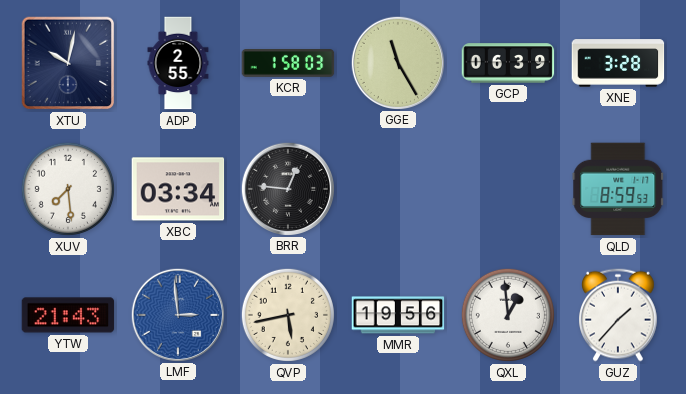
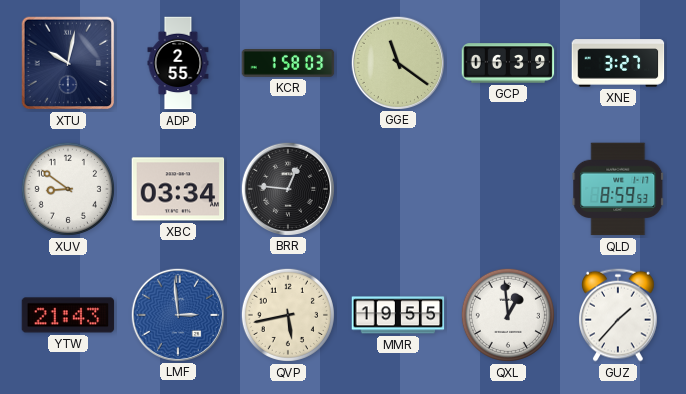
GGE: 11:25 -> 11:21
XNE: 3:28 -> 3:27
XUV: 7:29 -> 8:51
MMR: 19:56 -> 19:55
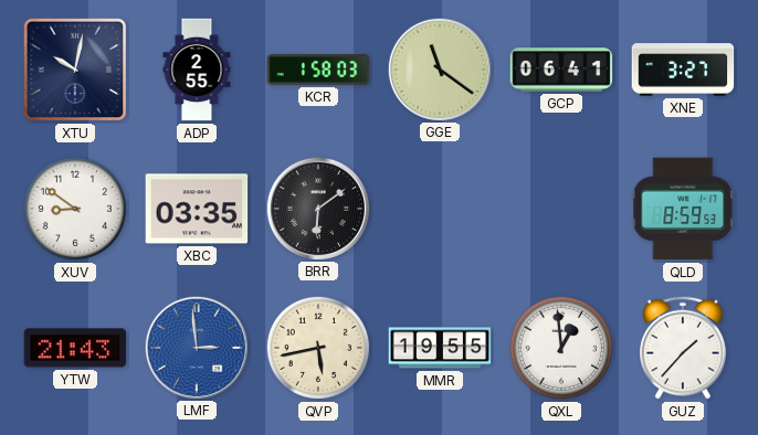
GCP: 06:39 -> 06:41
XBC: 03:34 -> 03:35
BRR: 12:46 -> 6:09
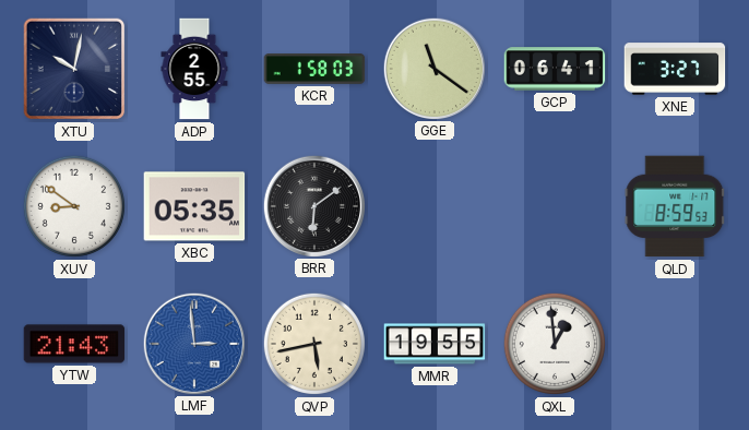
XBC: 03:35 -> 05:35
GUZ: 1:37 -> none
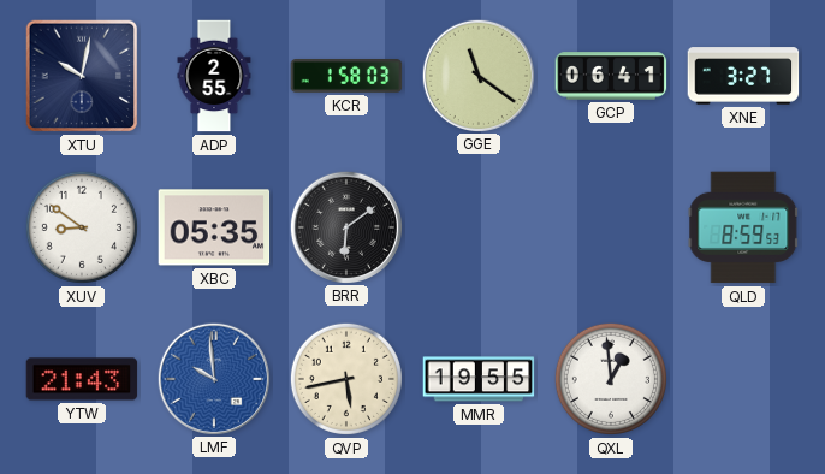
LMF: 2:59 -> 9:59
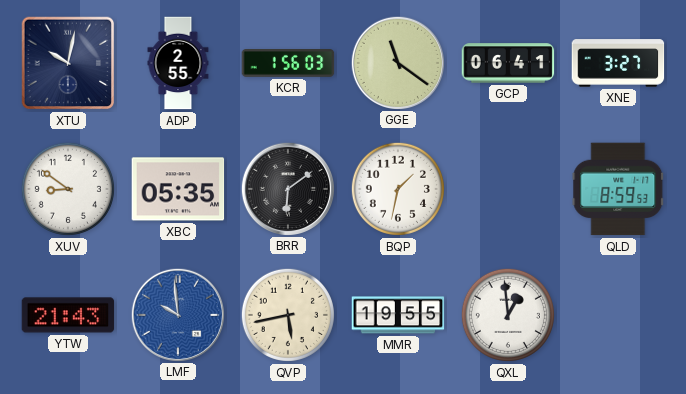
KCR: 1:58 -> 1:56
BQP: none -> 1:32
